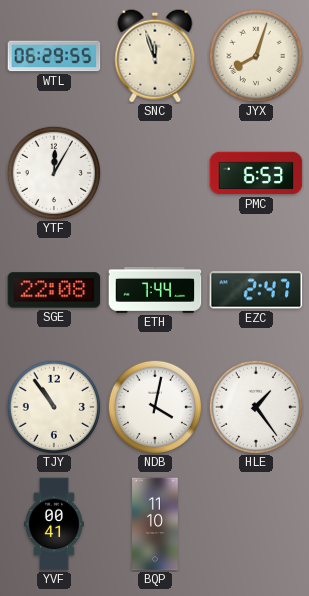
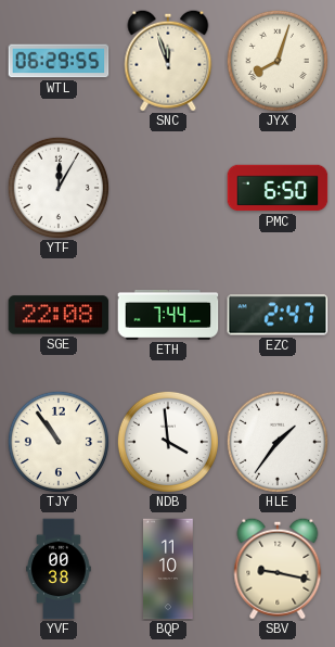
PMC: 6:53 -> 6:50
NDB: 4:02 -> 3:59
HLE: 1:24 -> 1:36
YVF: 00:41 -> 00:38
SBV: none -> 9:17
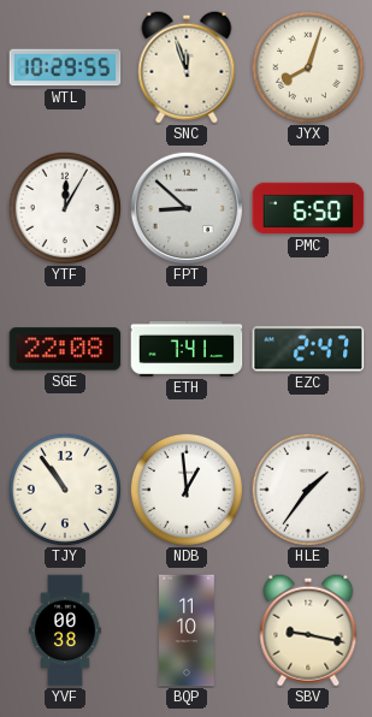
WTL: 06:29 -> 10:29
FPT: none -> 8:52
ETH: 7:44 -> 7:41
NDB: 3:59 -> 12:59
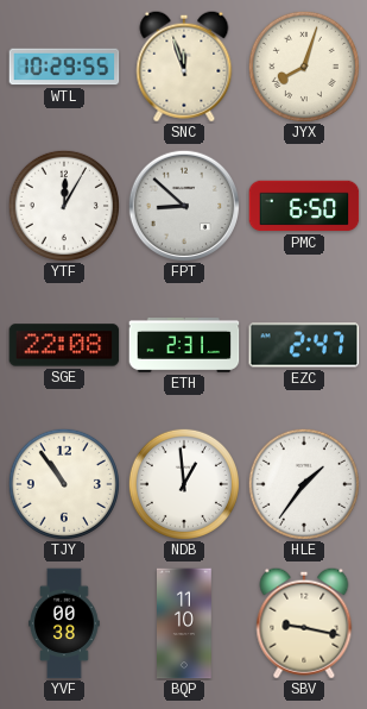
ETH: 7:41 -> 2:31
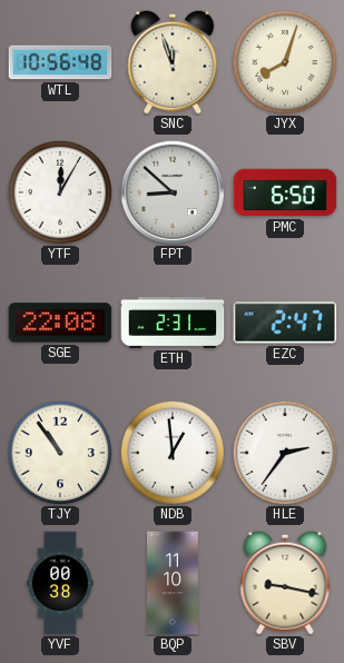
WTL: 10:29 -> 10:56
HLE: 1:36 -> 2:36
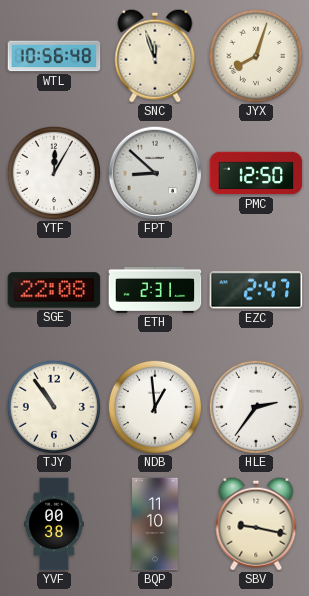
PMC: 6:50 -> 12:50
